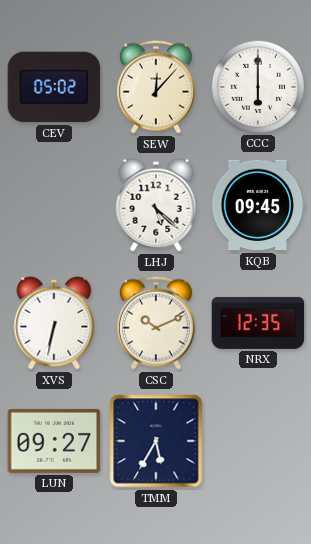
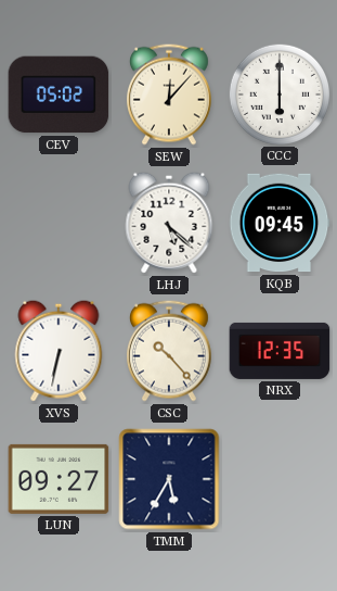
CSC: 10:11 -> 10:23
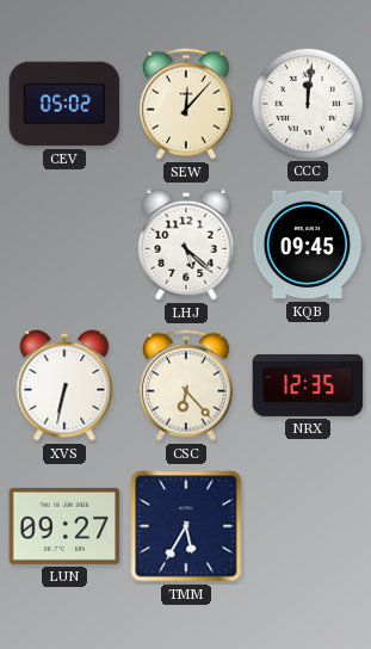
CCC: 6:00 -> 12:01
CSC: 10:23 -> 6:23
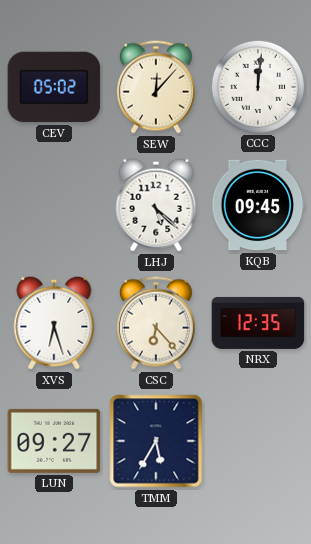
XVS: 6:32 -> 6:27
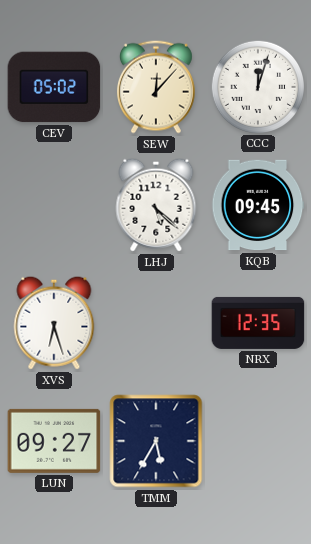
CCC: 12:01 -> 12:03
CSC: 6:23 -> none
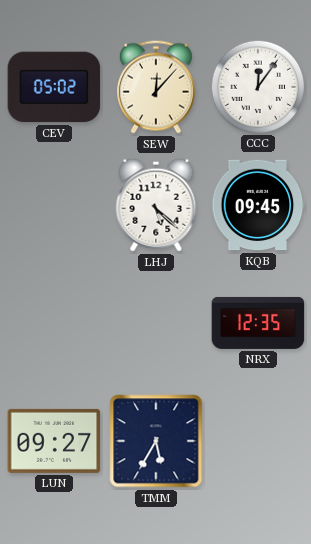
CCC: 12:03 -> 12:06
XVS: 6:27 -> none
